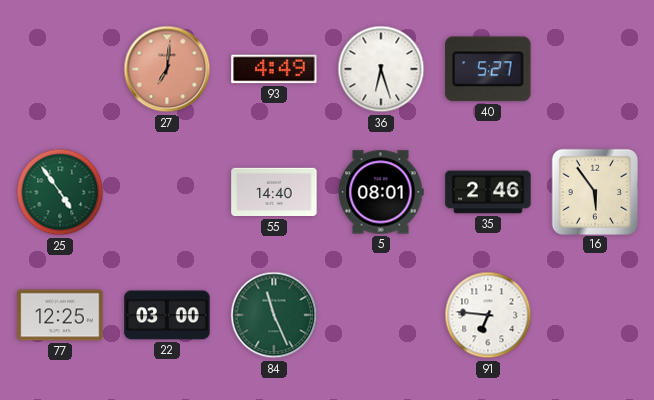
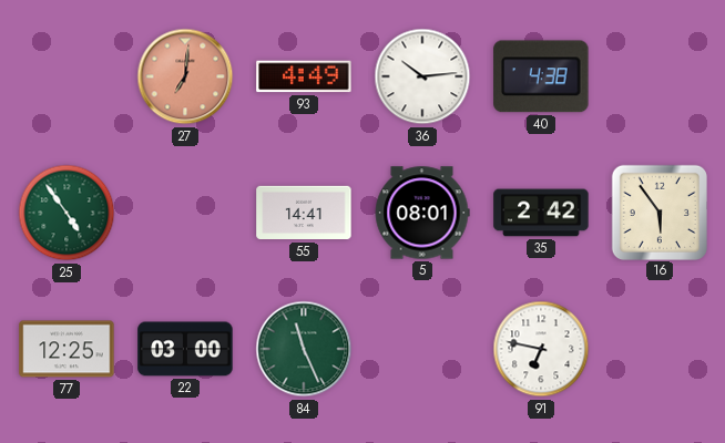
36: 6:27 -> 10:14
40: 5:27 -> 4:38
55: 14:40 -> 14:41
35: 2:46 -> 2:42
91: 6:46 -> 6:47
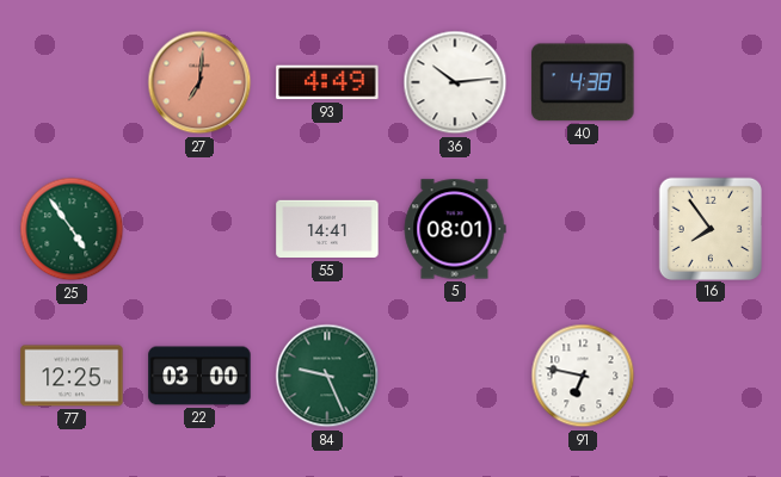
35: 2:42 -> none
16: 5:54 -> 7:54
84: 11:26 -> 9:26
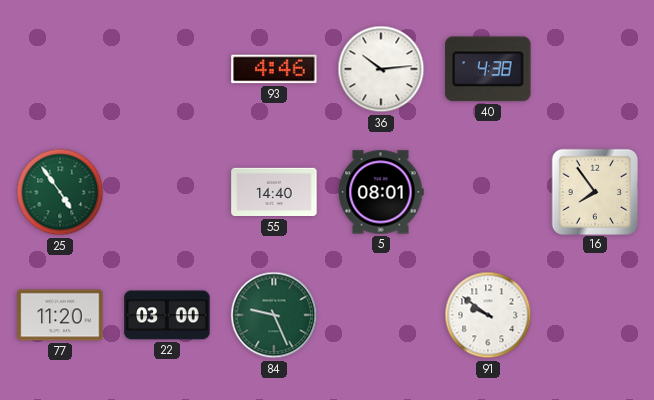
27: 7:01 -> none
93: 4:49 -> 4:46
55: 14:41 -> 14:40
77: 12:25 -> 11:20
91: 6:47 -> 9:51
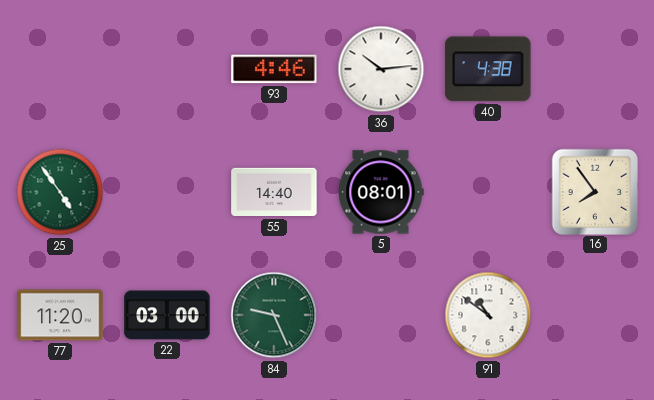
91: 9:51 -> 10:51
